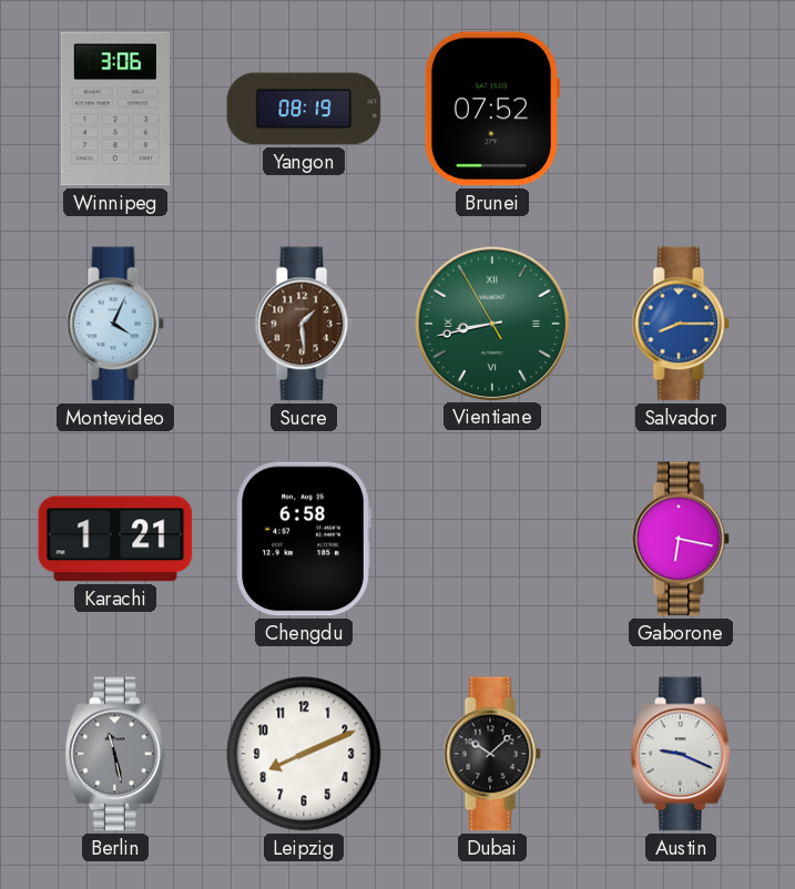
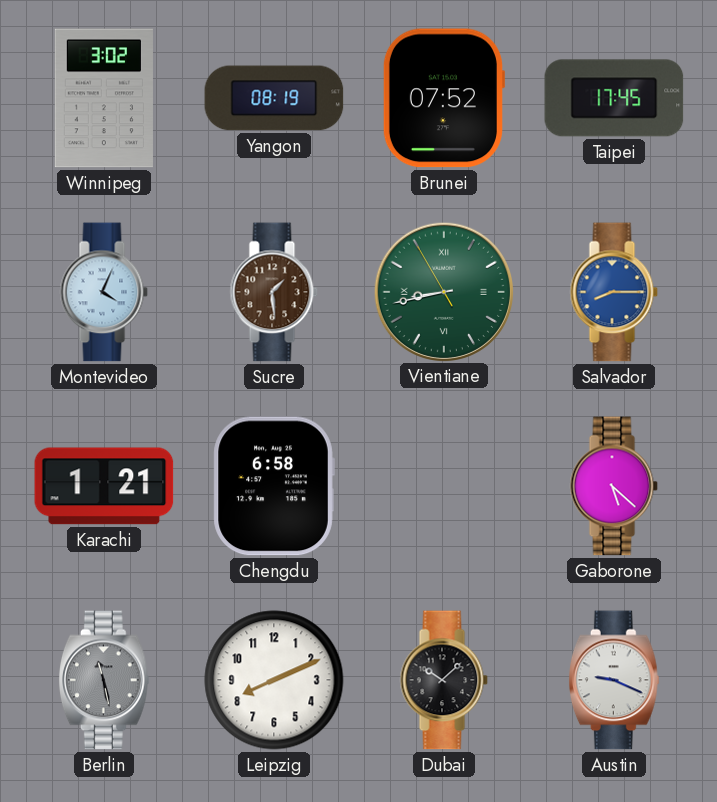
Winnipeg: 3:06 -> 3:02
Taipei: none -> 17:45
Gaborone: 6:17 -> 5:22
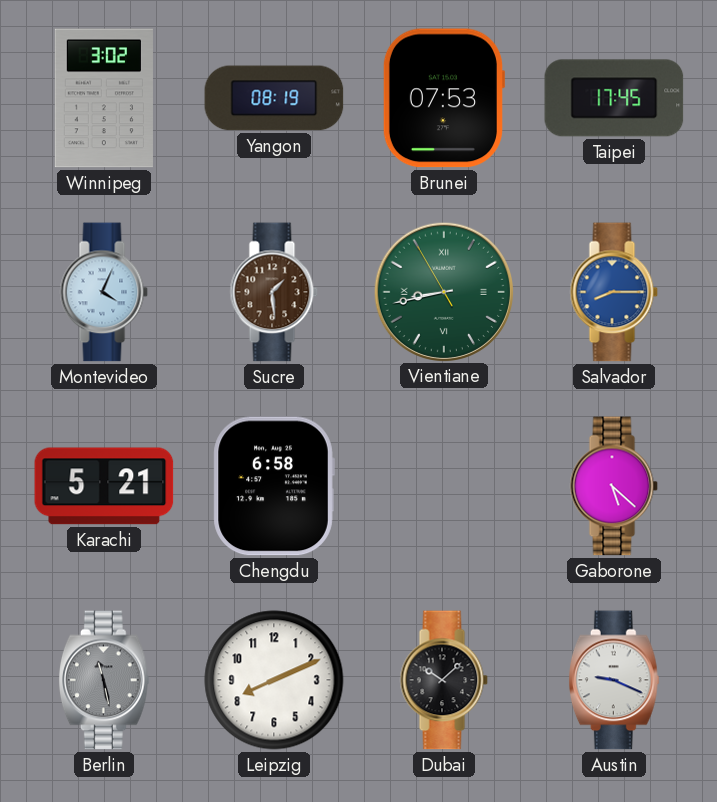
Brunei: 07:52 -> 07:53
Karachi: 1:21 -> 5:21
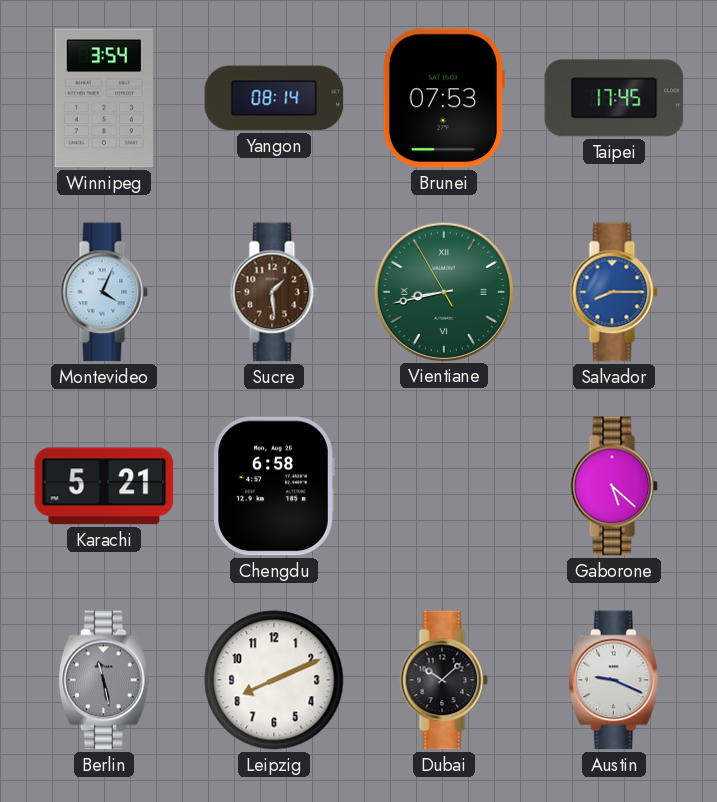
Winnipeg: 3:02 -> 3:54
Yangon: 08:19 -> 08:14
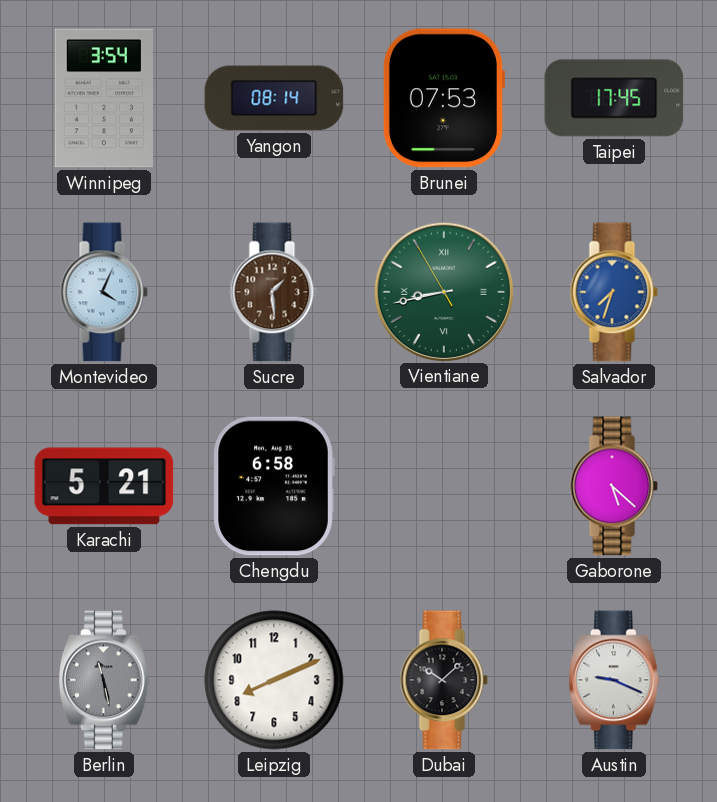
Salvador: 8:15 -> 7:33
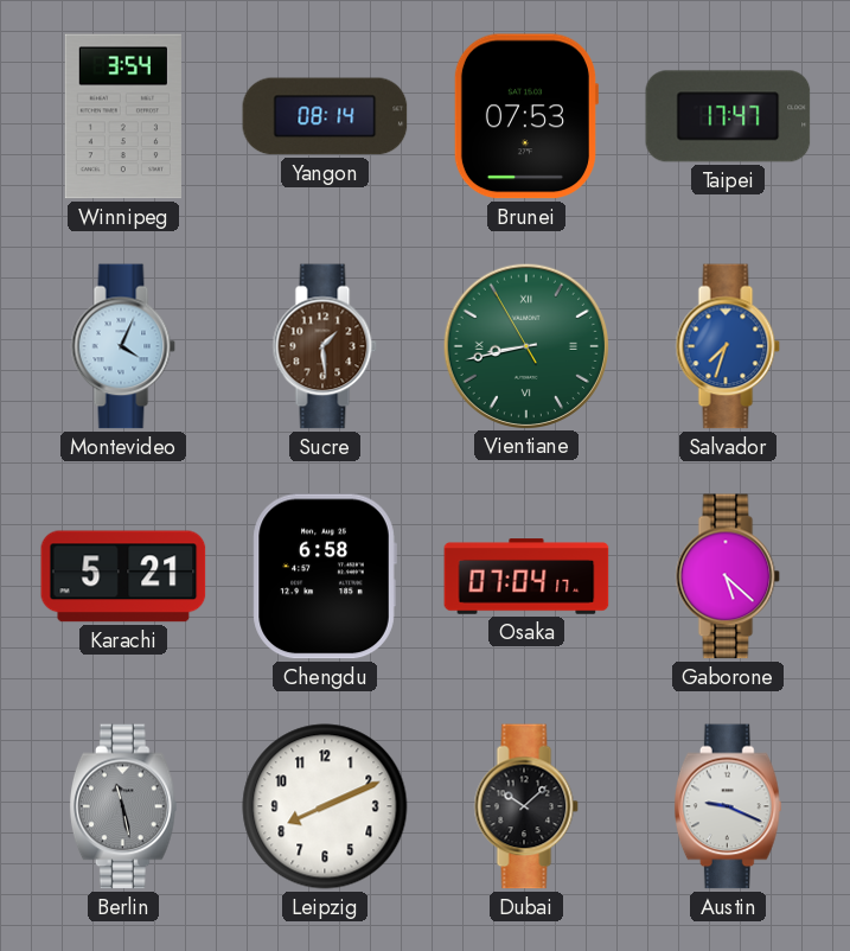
Taipei: 17:45 -> 17:47
Osaka: none -> 07:04
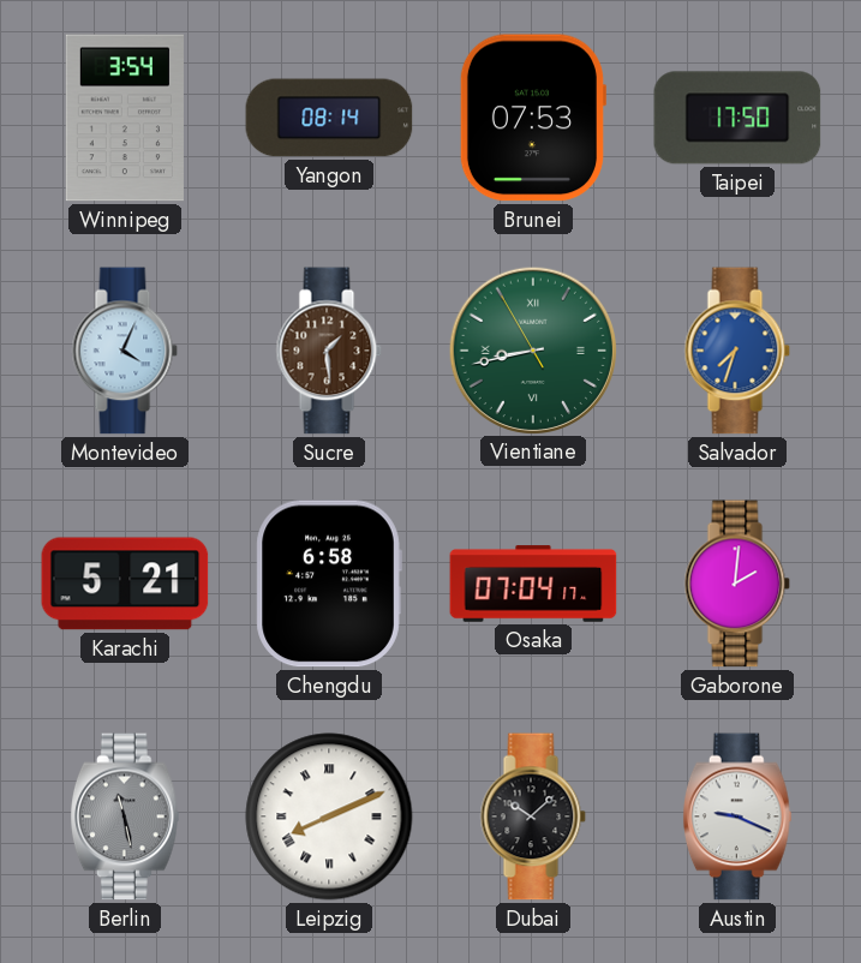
Taipei: 17:47 -> 17:50
Gaborone: 5:22 -> 2:01
Leipzig numerals: Arabic -> Roman
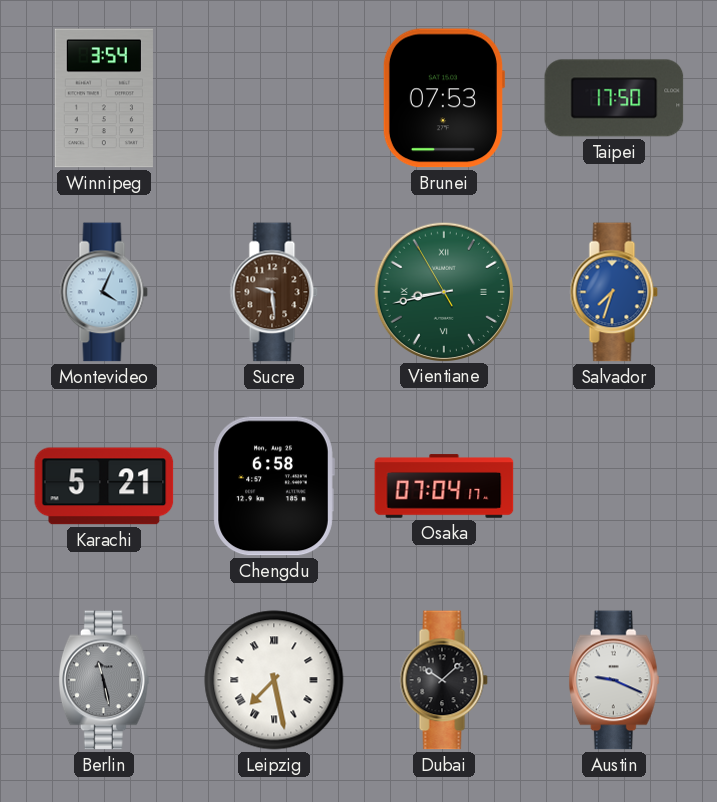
Yangon: 08:14 -> none
Sucre: 1:29 -> 9:29
Gaborone: 2:01 -> none
Leipzig: 8:11 -> 7:28
